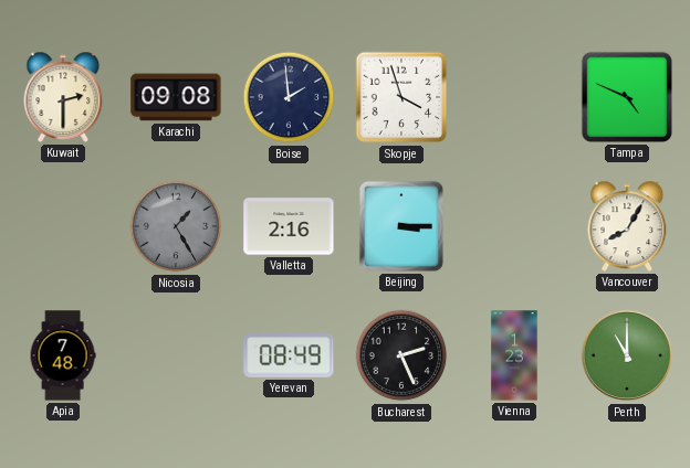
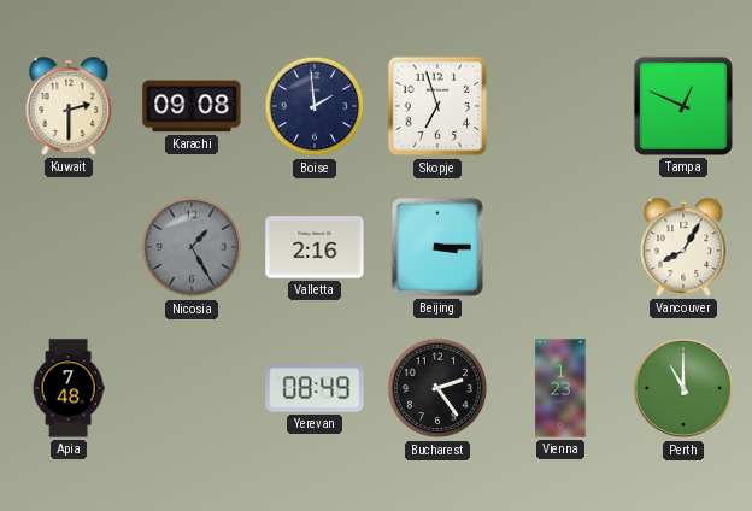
Skopje: 3:57 -> 6:57
Tampa: 4:49 -> 12:49
Bucharest: 2:26 -> 2:24
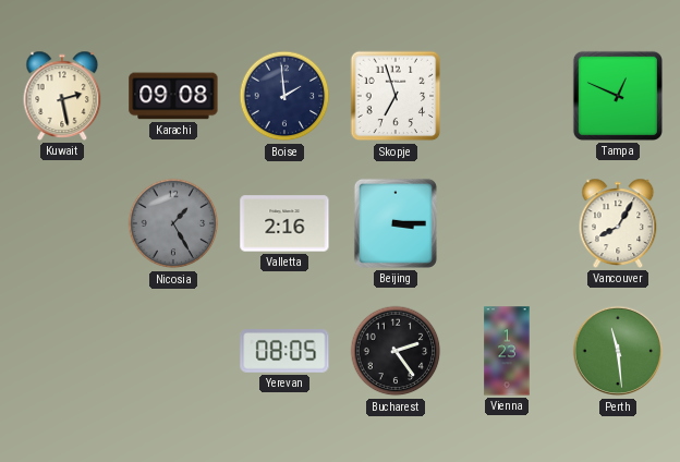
Kuwait: 2:30 -> 2:28
Apia: 7:48 -> none
Yerevan: 08:49 -> 08:05
Perth: 11:00 -> 11:29
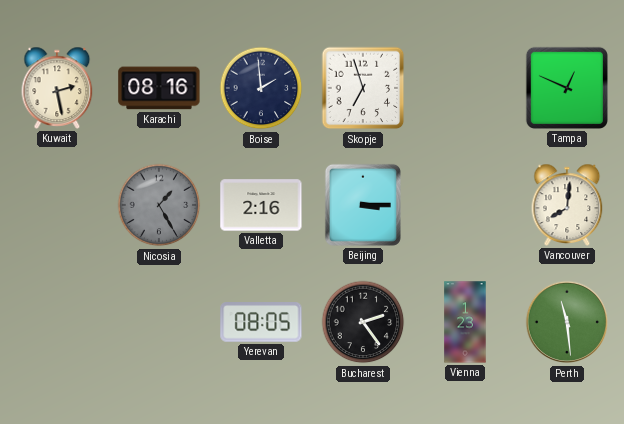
Karachi: 09:08 -> 08:16
Vancouver: 8:05 -> 8:01
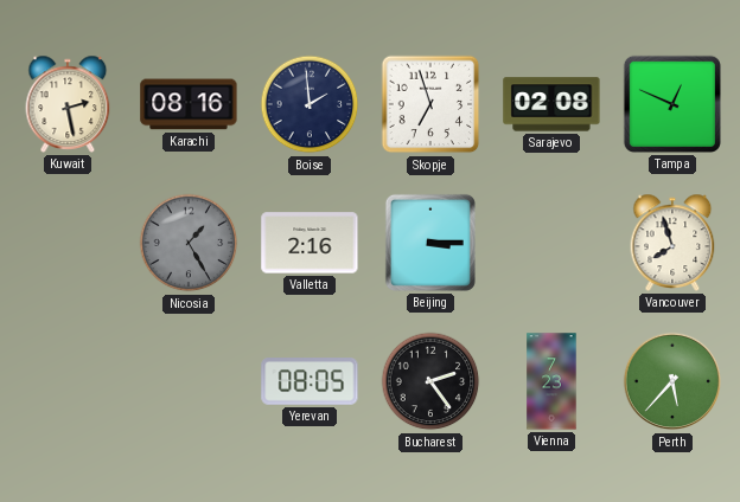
Sarajevo: none -> 02:08
Vancouver: 8:01 -> 7:57
Vienna: 1:23 -> 7:23
Perth: 11:29 -> 5:37
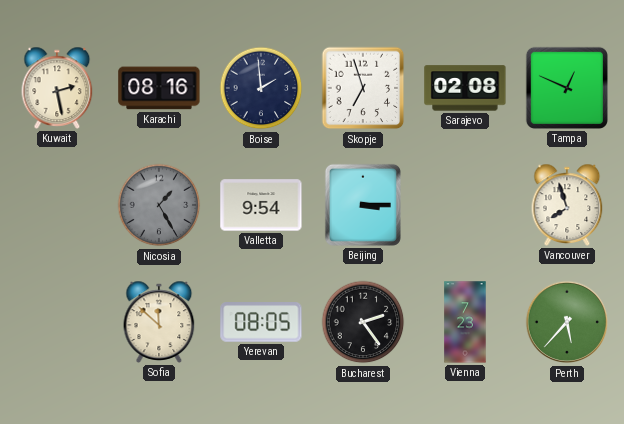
Valletta: 2:16 -> 9:54
Sofia: none -> 11:52
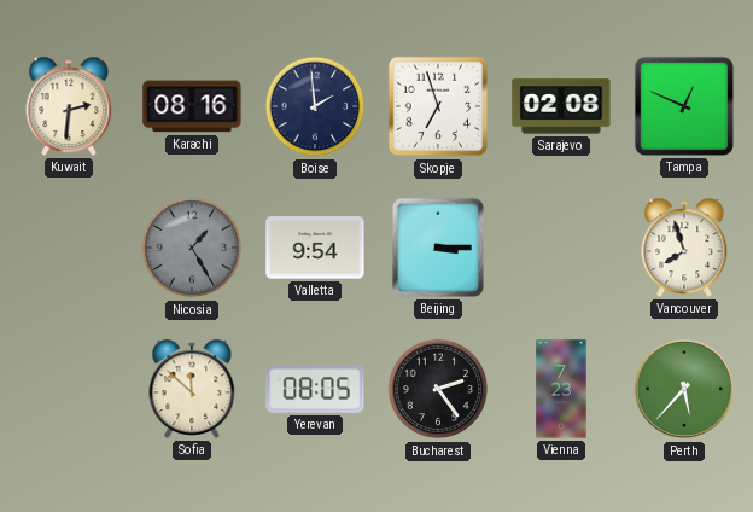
Kuwait: 2:28 -> 2:31
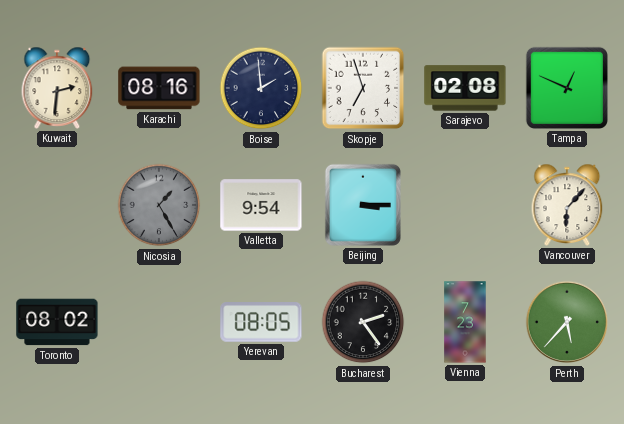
Vancouver: 7:57 -> 6:07
Toronto: none -> 08:02
Sofia: 11:52 -> none
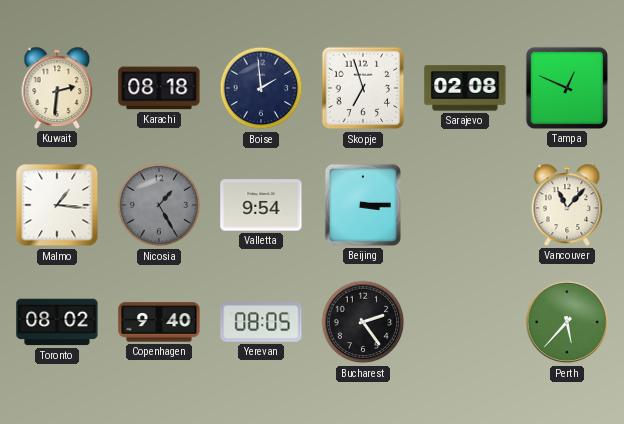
Karachi: 08:16 -> 08:18
Malmo: none -> 1:16
Vancouver: 6:07 -> 11:07
Copenhagen: none -> 9:40
Vienna: 7:23 -> none
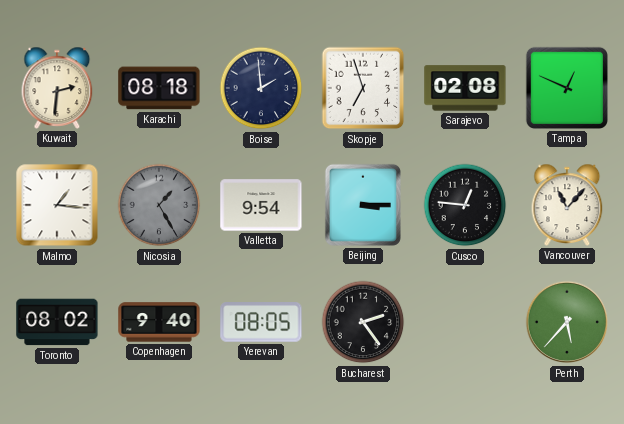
Cusco: none -> 12:46
